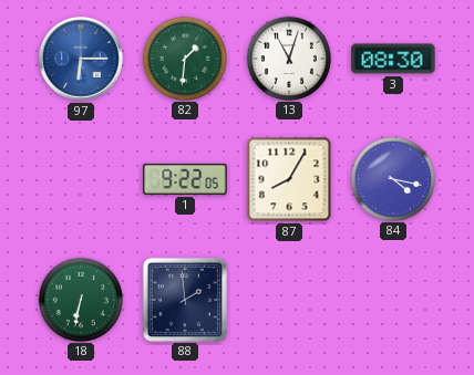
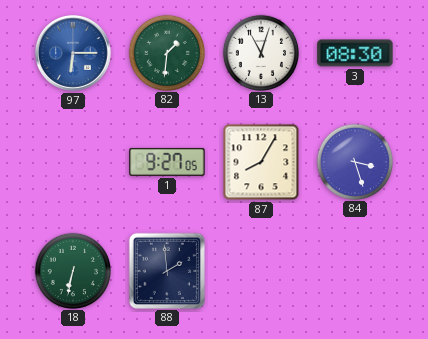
1: 9:22 -> 9:27
84: 4:17 -> 3:27
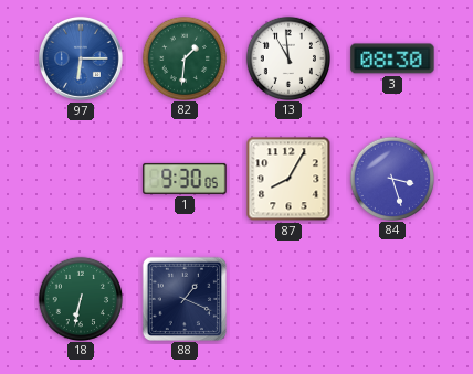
13: 11:03 -> 10:59
1: 9:27 -> 9:30
88: 1:59 -> 1:19
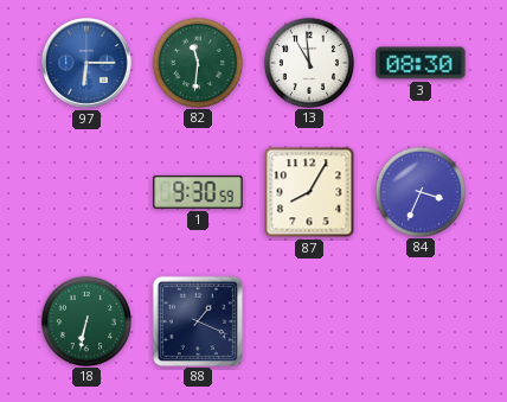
82: 1:31 -> 11:31
1: 9:30:05 -> 9:30:59
84: 3:27 -> 3:34
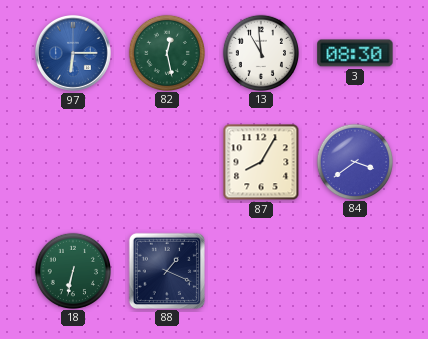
82: 11:31 -> 12:28
1: 9:30 -> none
84: 3:34 -> 3:39
